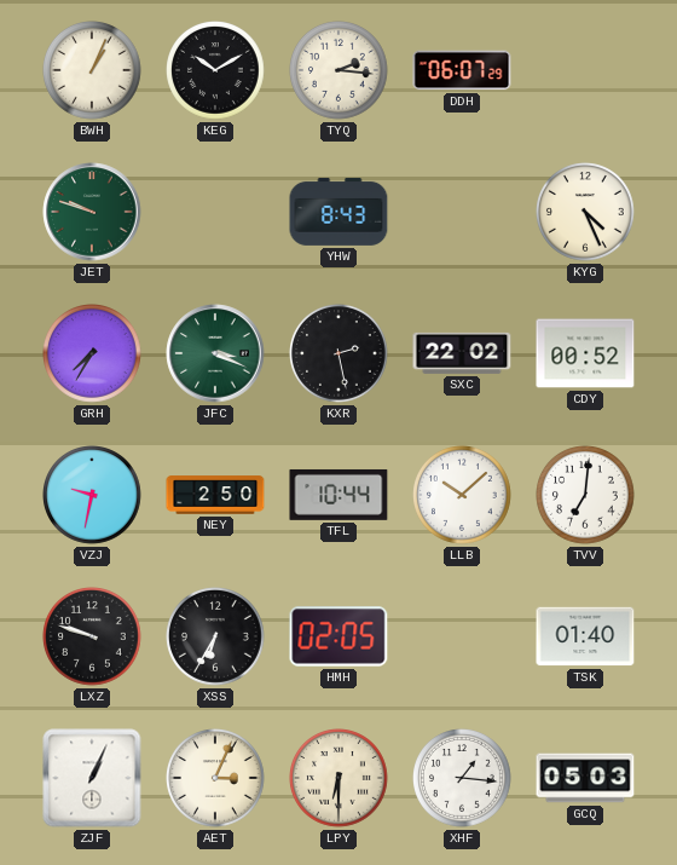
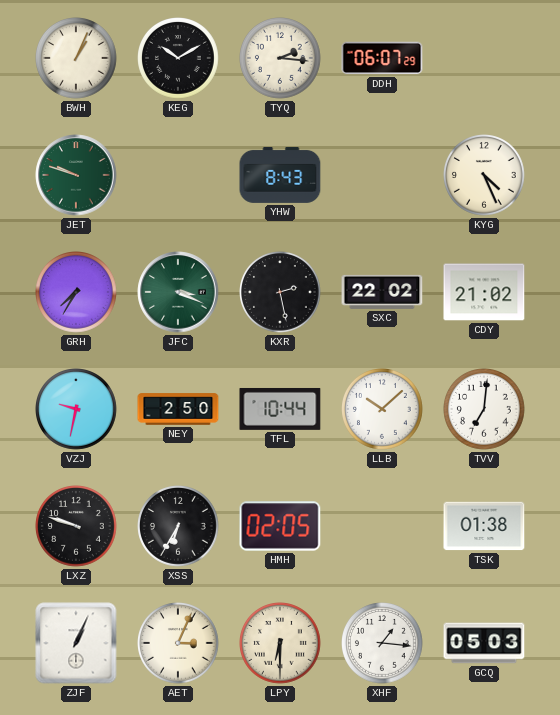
CDY: 00:52 -> 21:02
TSK: 01:40 -> 01:38
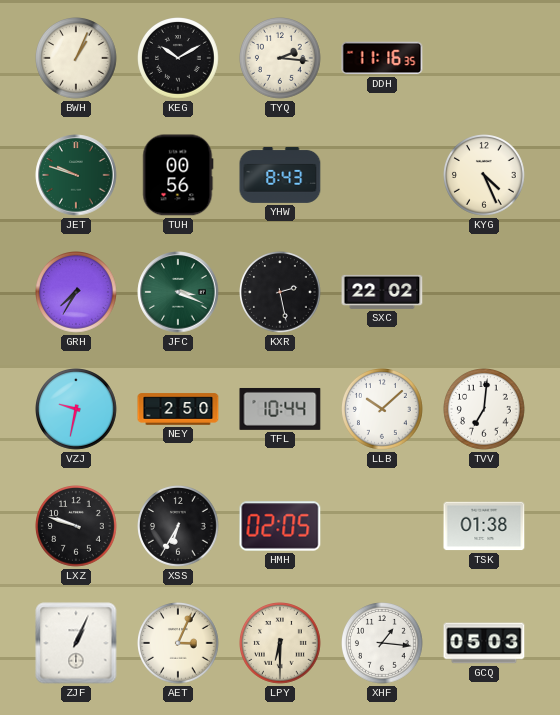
DDH: 06:07 -> 11:16
TUH: none -> 00:56
CDY: 21:02 -> none
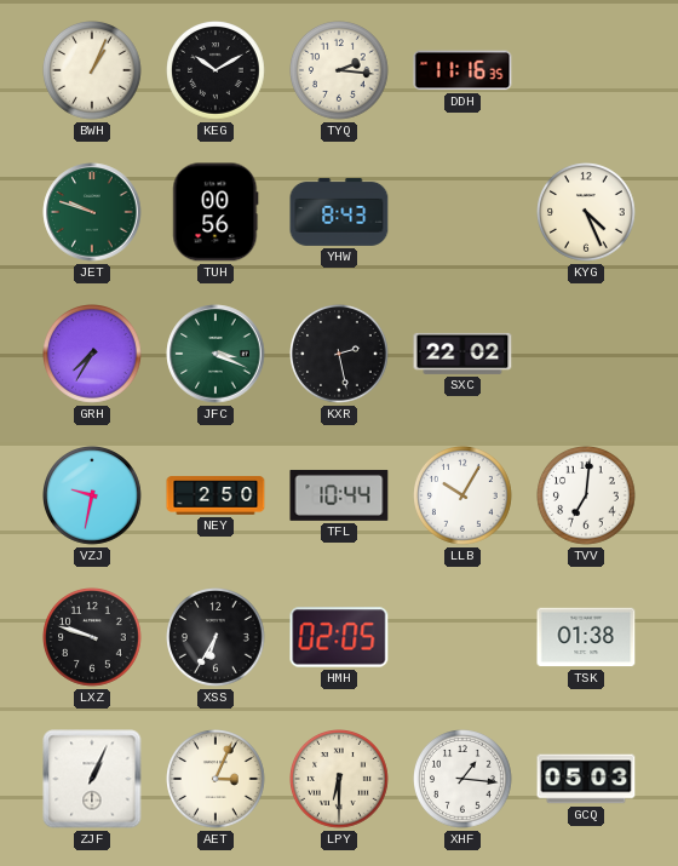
LLB: 10:08 -> 10:05
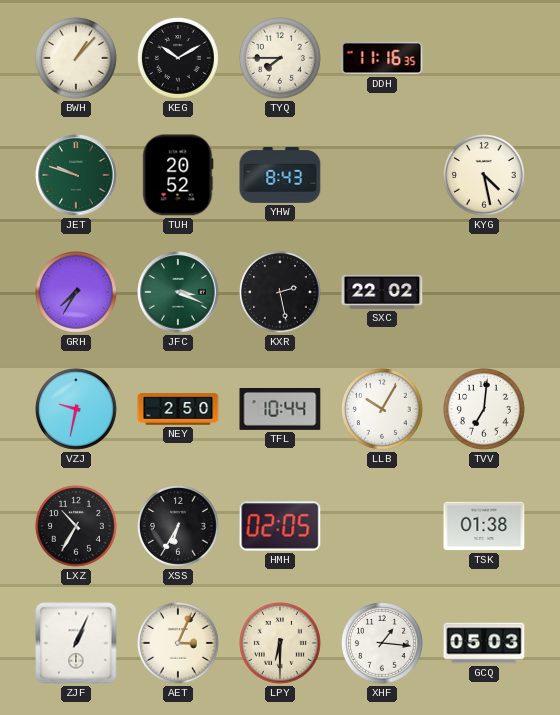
BWH: 1:04 -> 1:07
TYQ: 2:16 -> 7:45
TUH: 00:56 -> 20:52
KYG: 4:26 -> 4:28
LXZ: 9:48 -> 10:35
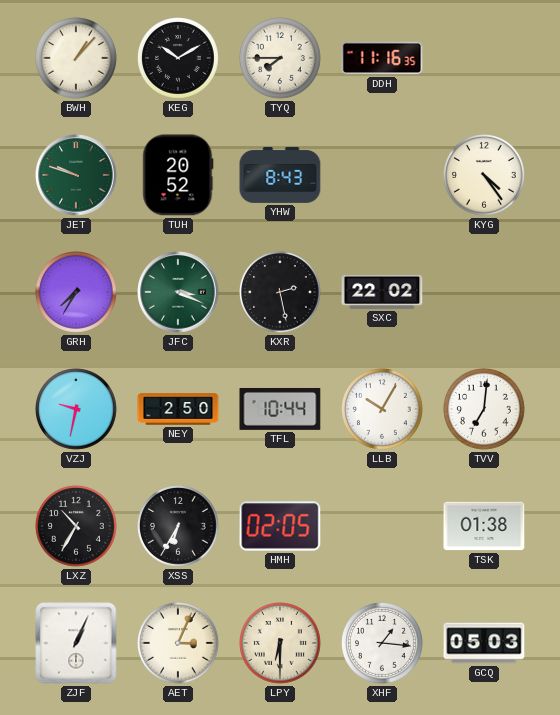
KYG: 4:28 -> 4:24
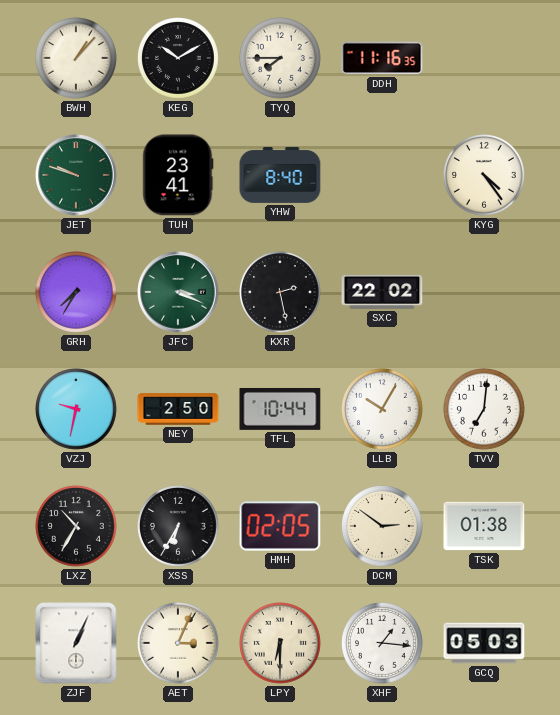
TUH: 20:52 -> 23:41
YHW: 8:43 -> 8:40
DCM: none -> 2:51
